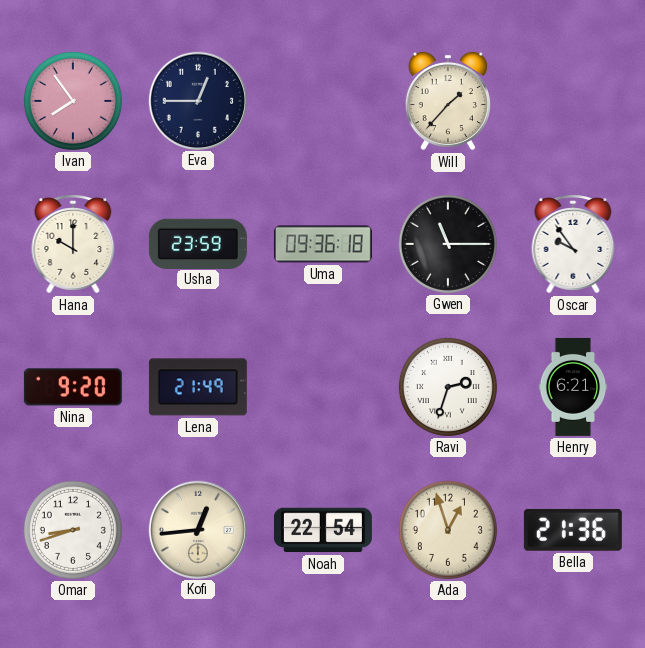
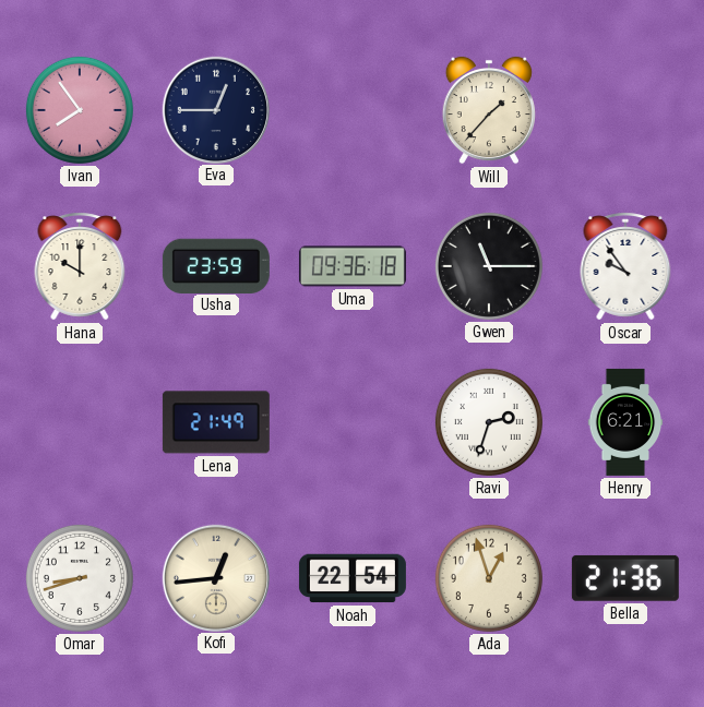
Nina: 9:20 -> none
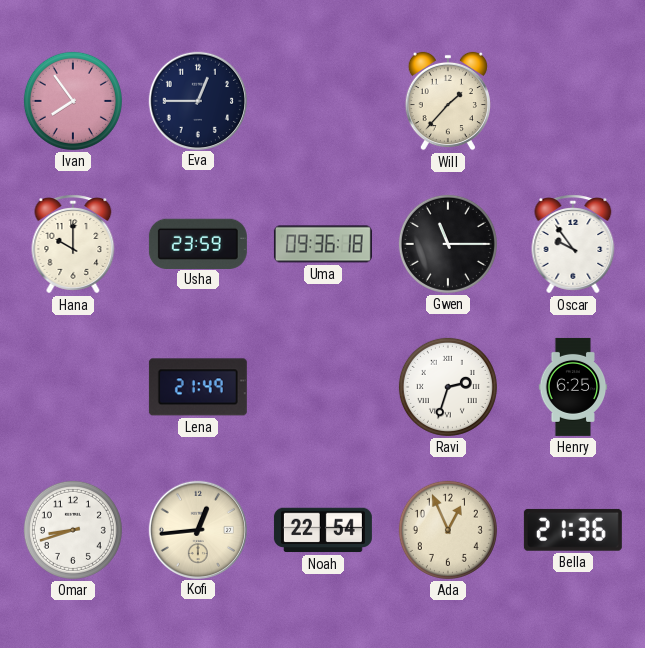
Henry: 6:21 -> 6:25
Ada: 12:57 -> 12:56
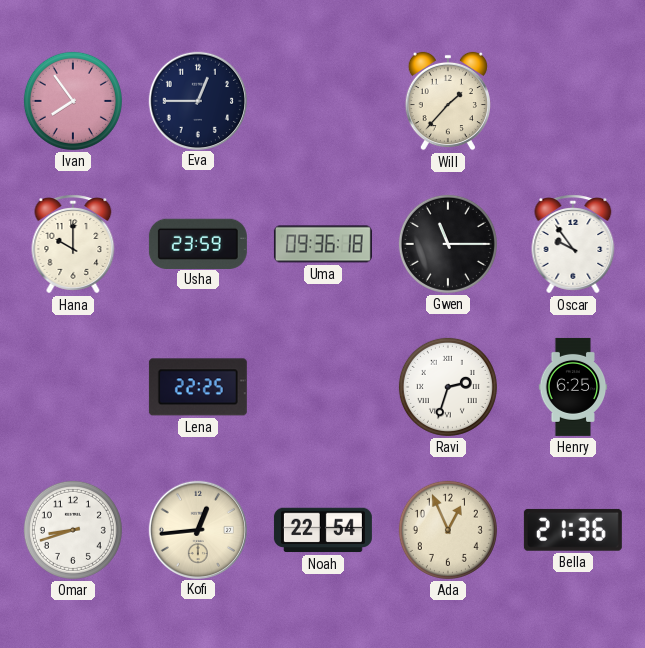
Lena: 21:49 -> 22:25
